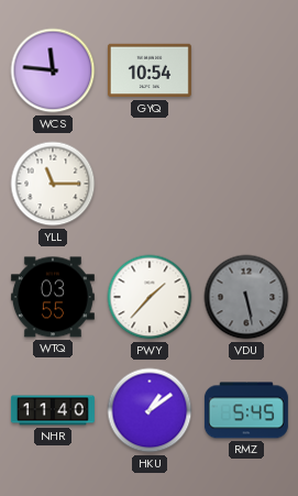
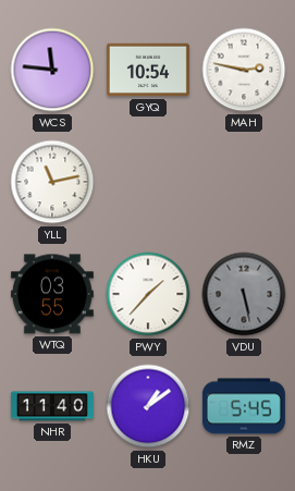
MAH: none -> 2:47
YLL: 11:15 -> 11:13
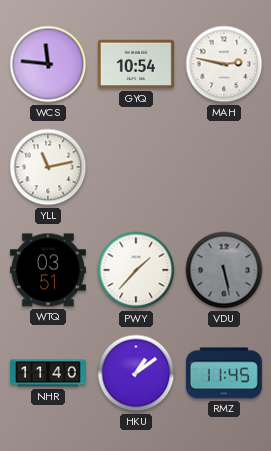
WTQ: 03:55 -> 03:51
RMZ: 5:45 -> 11:45
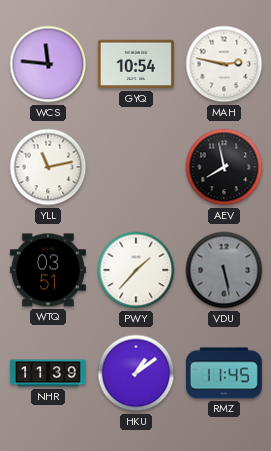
AEV: none -> 7:58
NHR: 11:40 -> 11:39
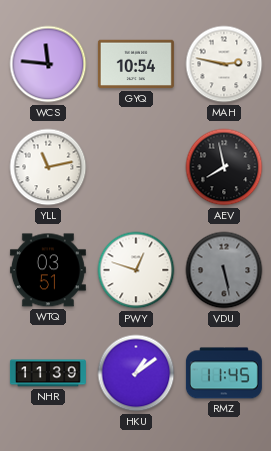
PWY: 1:37 -> 12:48
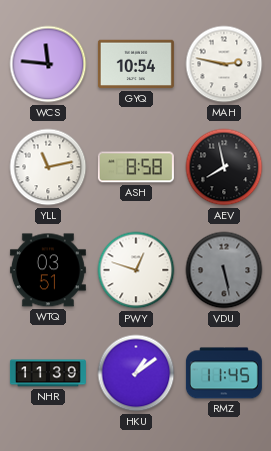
ASH: none -> 8:58
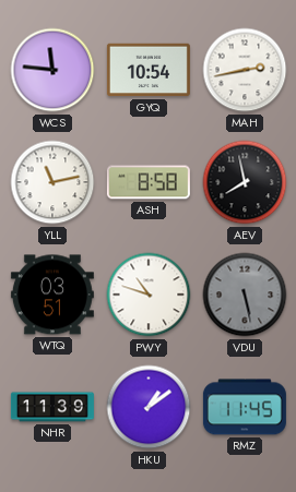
MAH: 2:47 -> 2:43
PWY: 12:48 -> 10:48
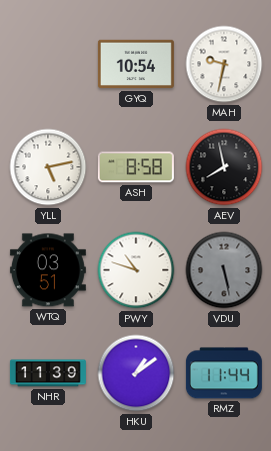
WCS: 11:46 -> none
MAH: 2:43 -> 9:32
YLL: 11:13 -> 5:13
RMZ: 11:45 -> 11:44
